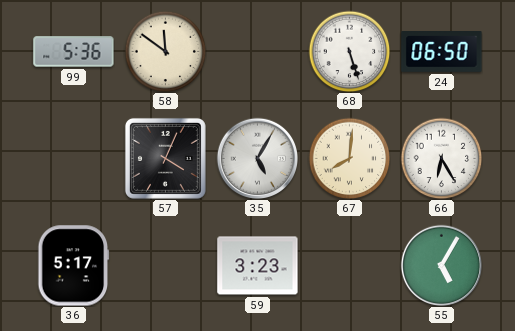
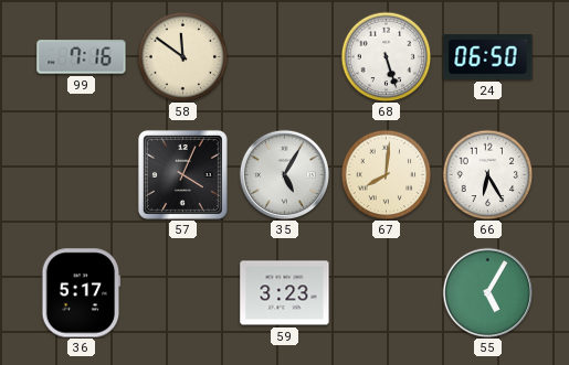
99: 5:36 -> 7:16
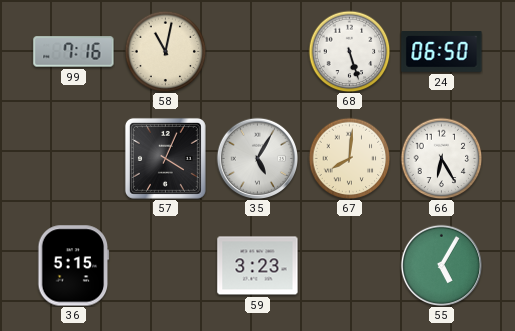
58: 11:51 -> 11:02
36: 5:17 -> 5:15
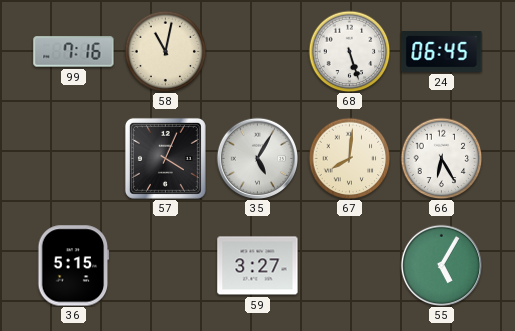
24: 06:50 -> 06:45
59: 3:23 -> 3:27
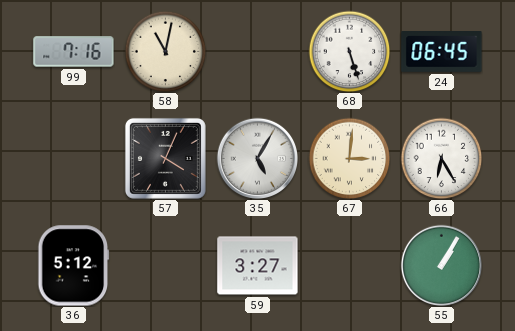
67: 8:01 -> 3:01
36: 5:15 -> 5:12
55: 5:05 -> 1:05
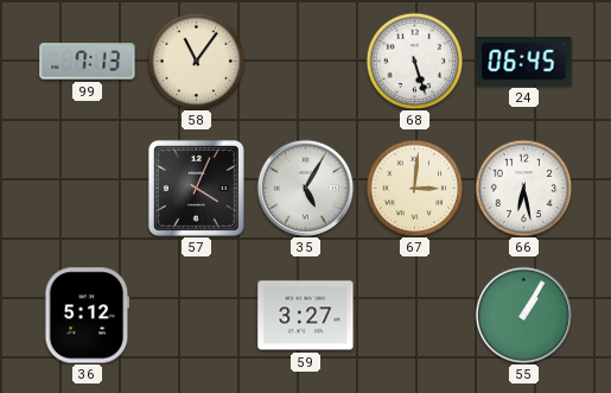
99: 7:16 -> 7:13
58: 11:02 -> 11:06
66: 6:25 -> 6:28
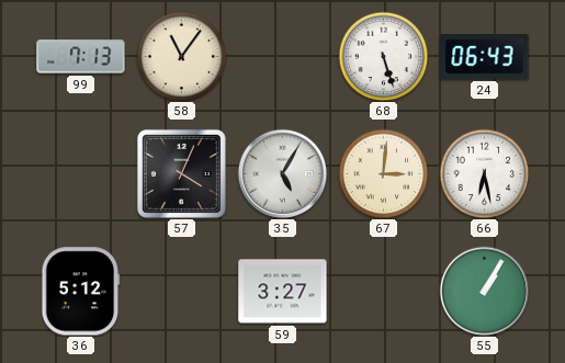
24: 06:45 -> 06:43
